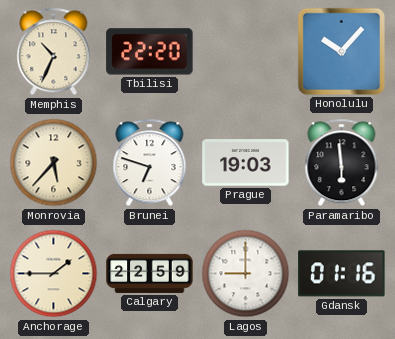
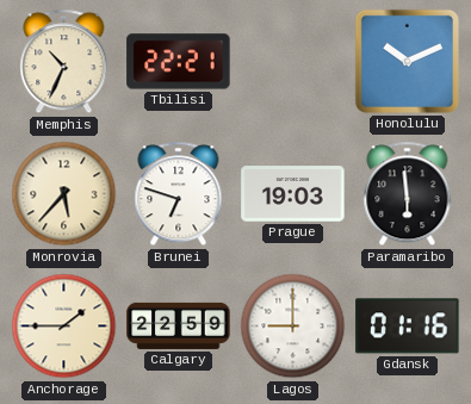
Tbilisi: 22:20 -> 22:21
Honolulu: 10:07 -> 10:11
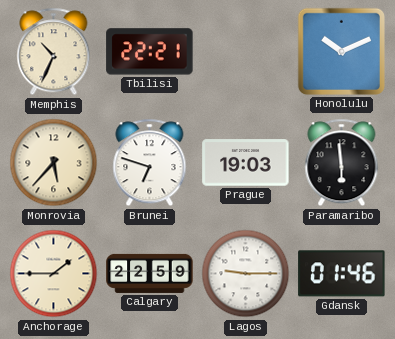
Lagos: 9:00 -> 9:15
Gdansk: 01:16 -> 01:46
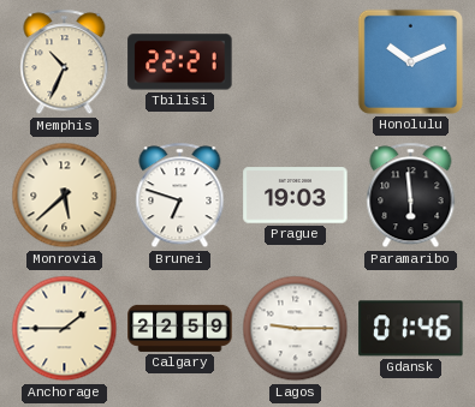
Monrovia: 5:37 -> 5:38
